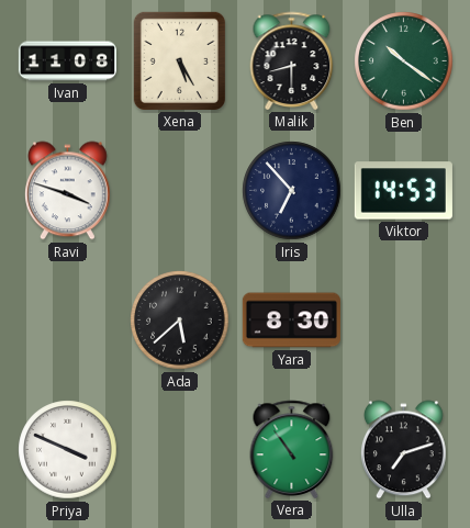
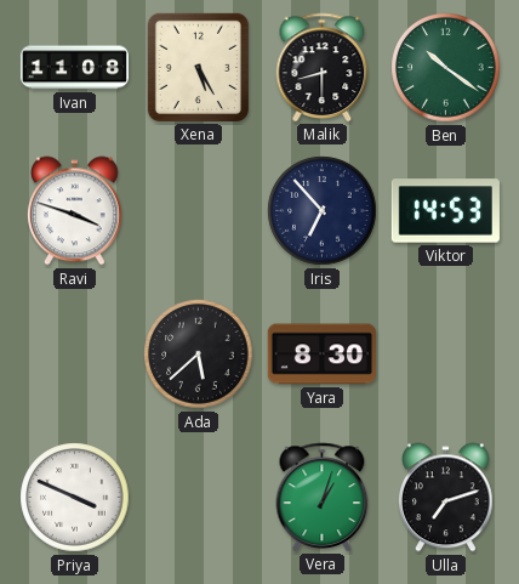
Vera: 10:54 -> 1:03
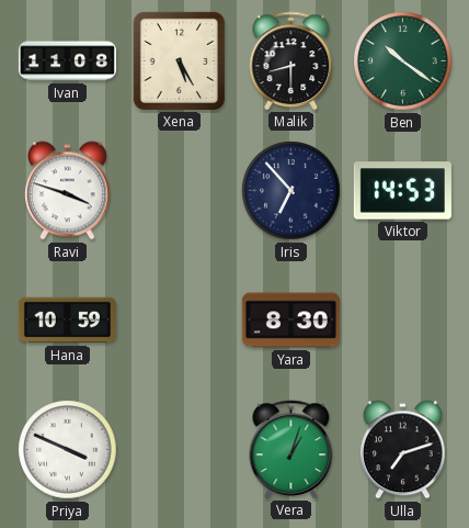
Hana: none -> 10:59
Ada: 5:38 -> none
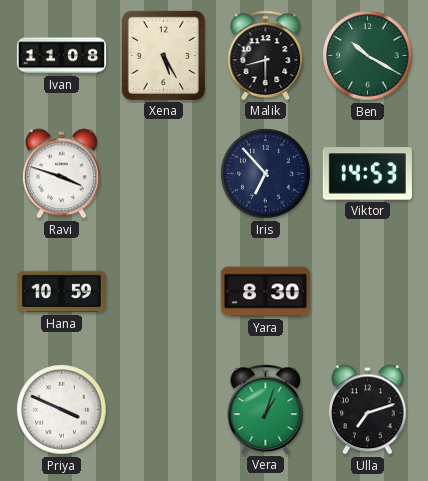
Ben: 10:21 -> 10:20
